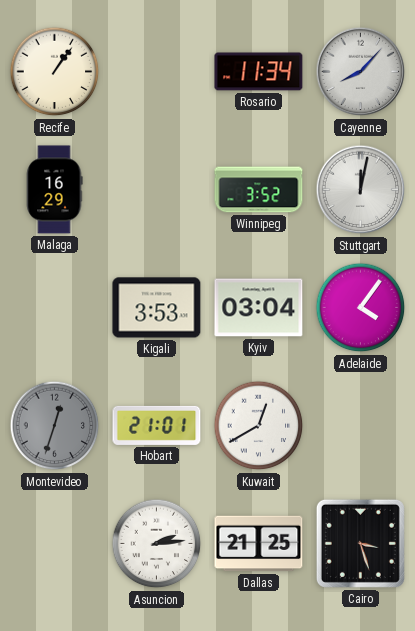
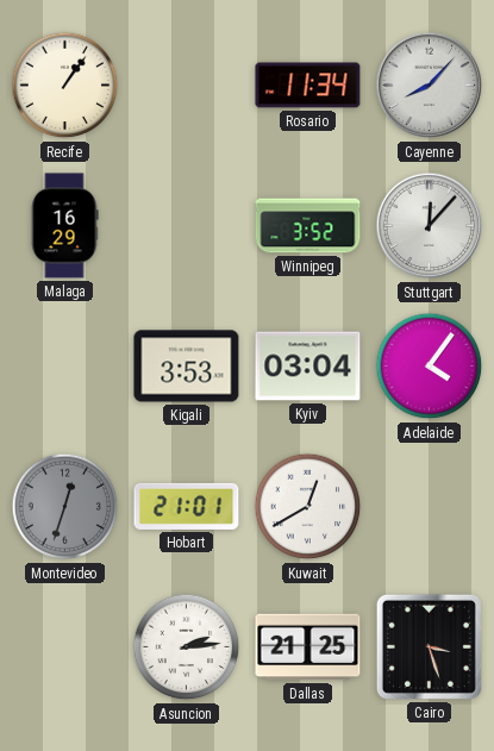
Stuttgart: 12:02 -> 12:07
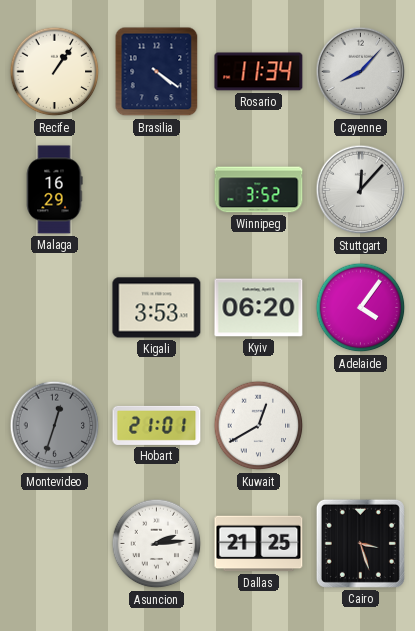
Brasilia: none -> 4:21
Kyiv: 03:04 -> 06:20
